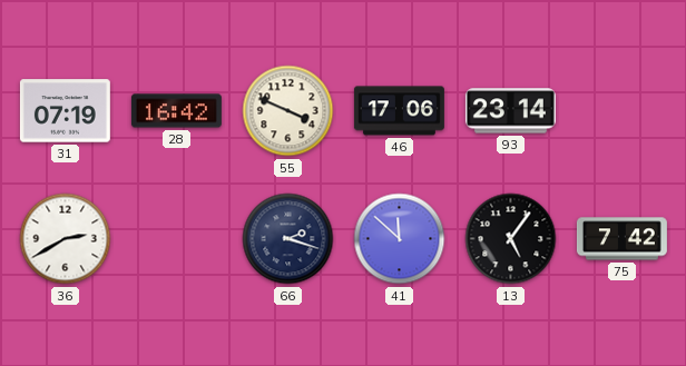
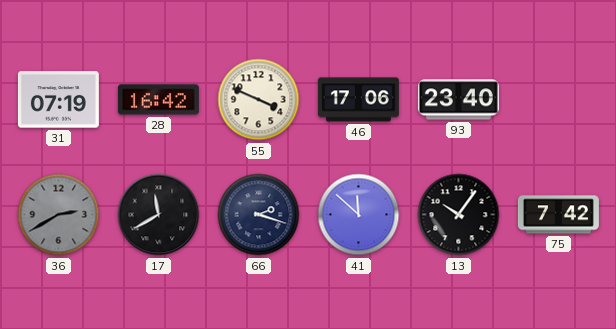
93: 23:14 -> 23:40
36 dial: white -> grey
17: none -> 11:40
13: 5:06 -> 10:06
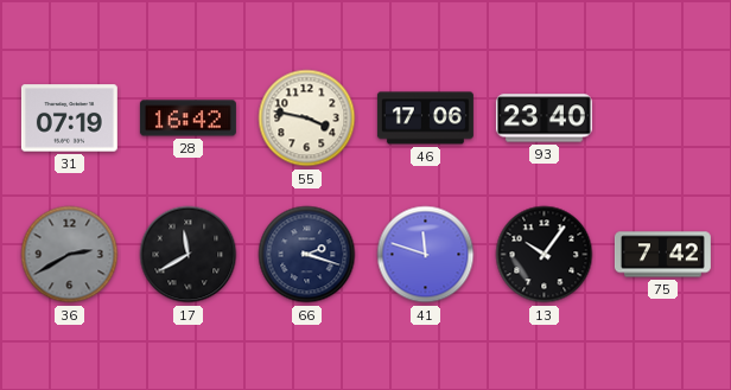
55: 3:49 -> 3:47
41: 11:52 -> 11:48
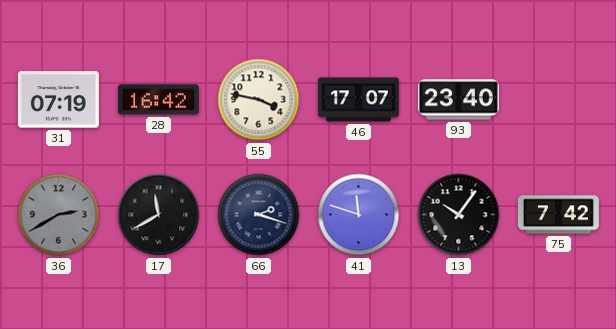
46: 17:06 -> 17:07
